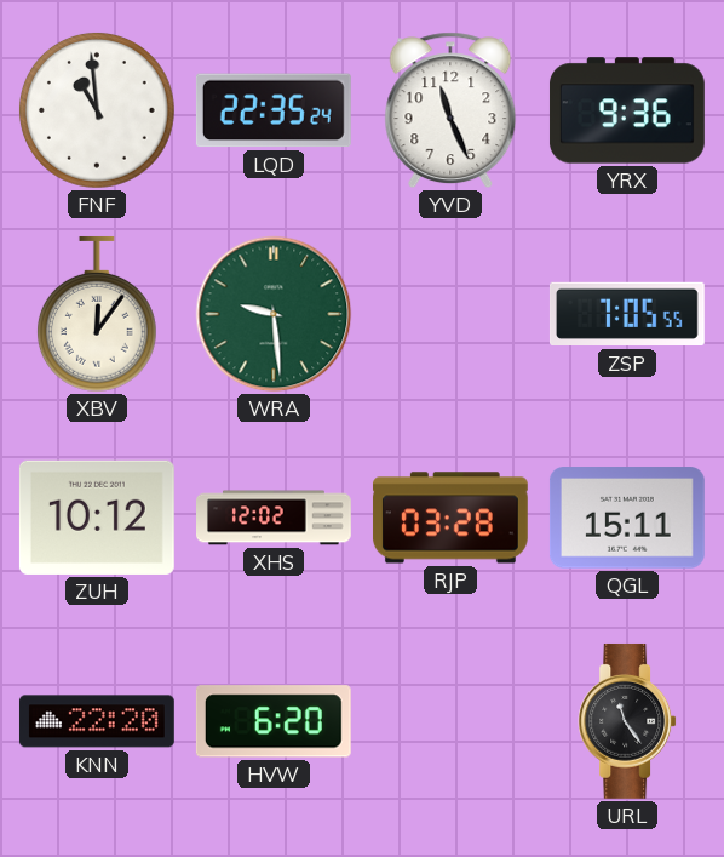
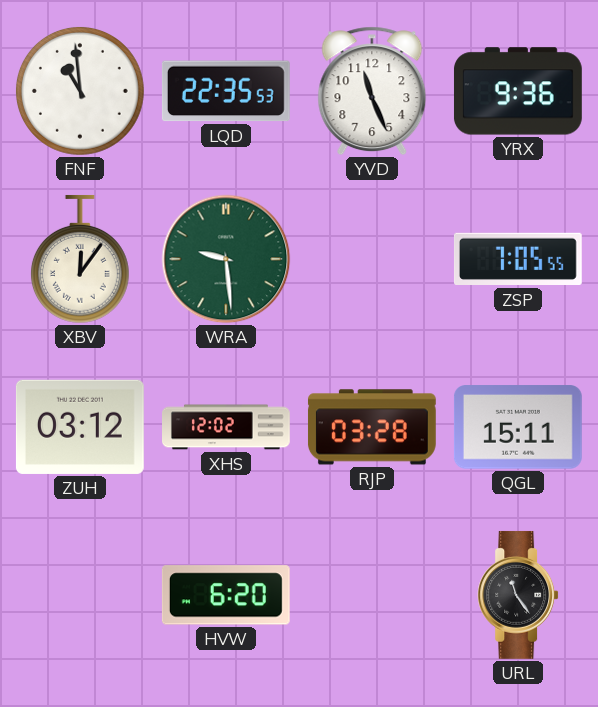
LQD: 22:35:24 -> 22:35:53
ZUH: 10:12 -> 03:12
KNN: 22:20 -> none
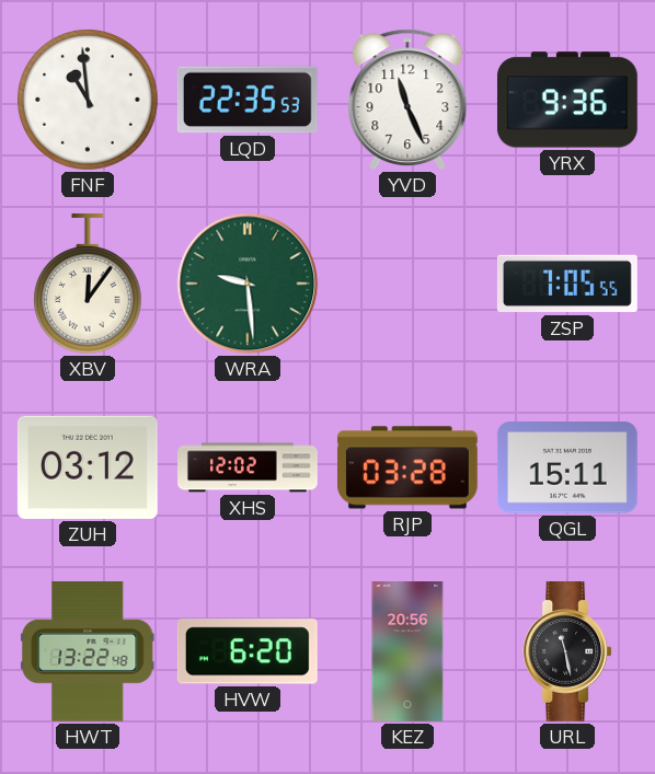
HWT: none -> 13:22
KEZ: none -> 20:56
URL: 11:24 -> 11:28
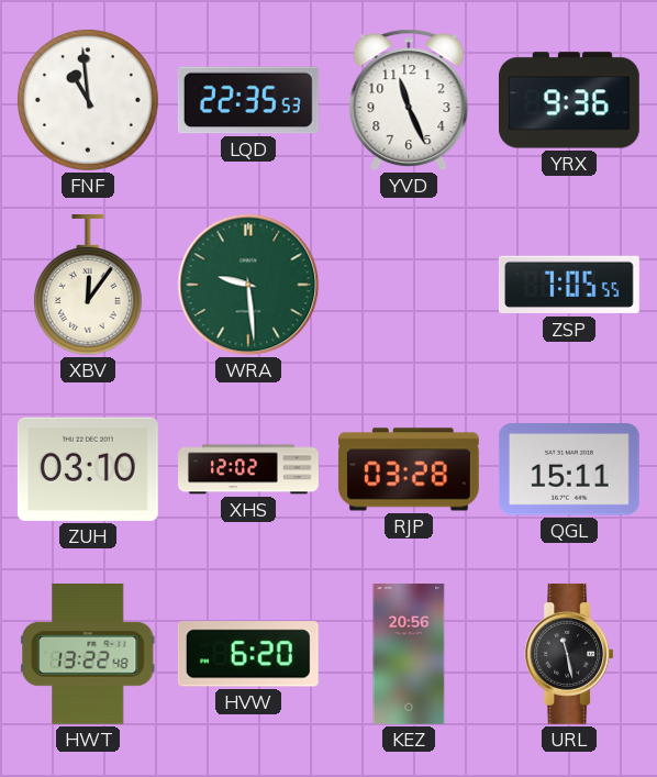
ZUH: 03:12 -> 03:10
